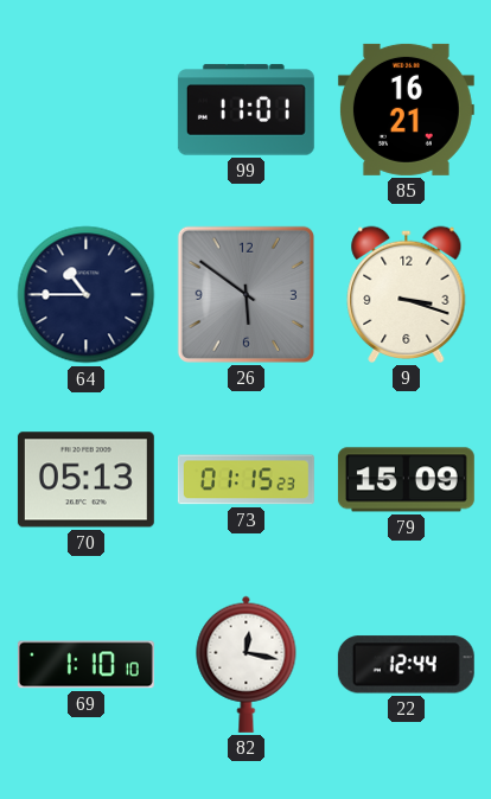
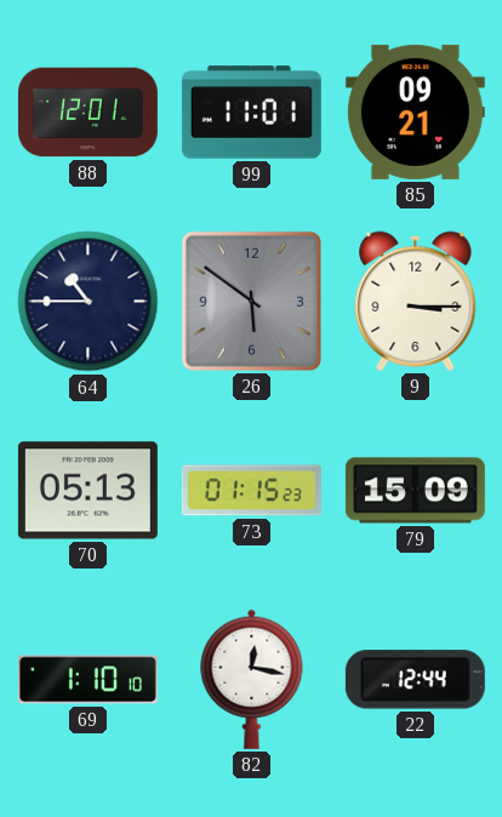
88: none -> 12:01
85: 16:21 -> 09:21
9: 3:18 -> 3:15
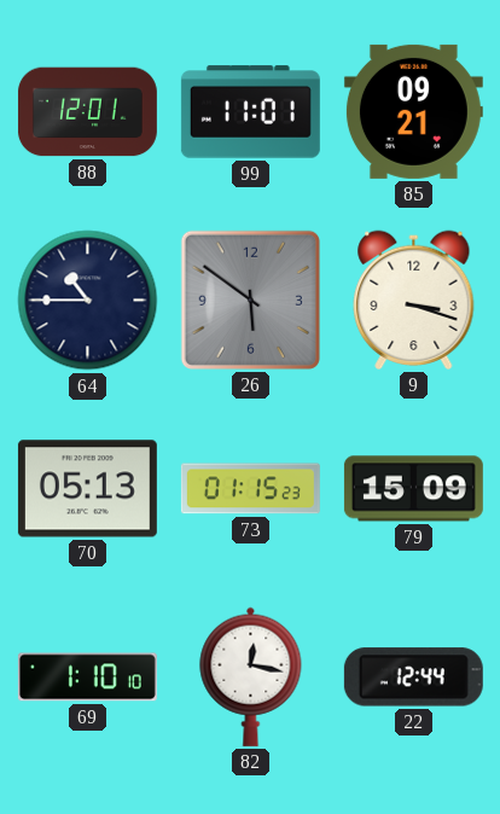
9: 3:15 -> 3:18
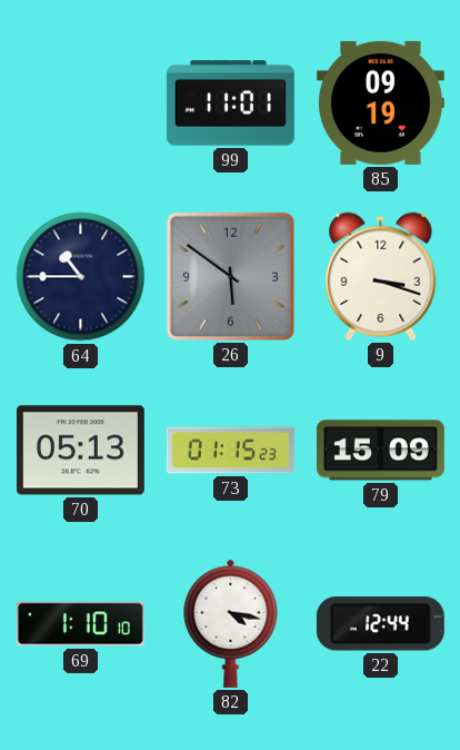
88: 12:01 -> none
85: 09:21 -> 09:19
82: 12:17 -> 4:17
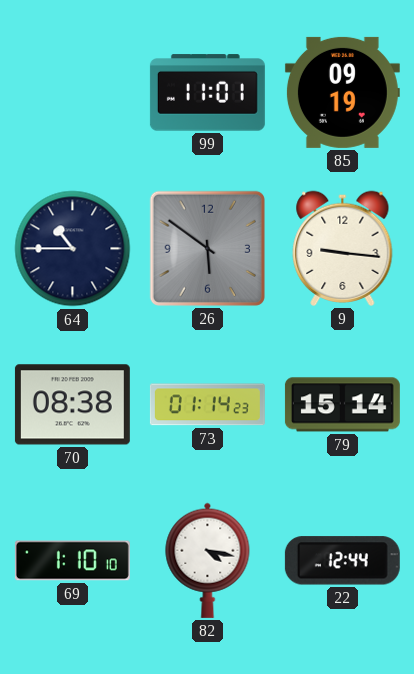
9: 3:18 -> 9:16
70: 05:13 -> 08:38
73: 01:15 -> 01:14
79: 15:09 -> 15:14
